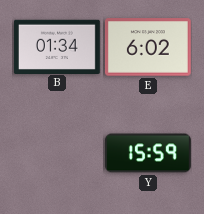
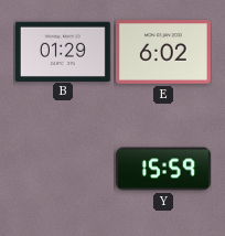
B: 01:34 -> 01:29
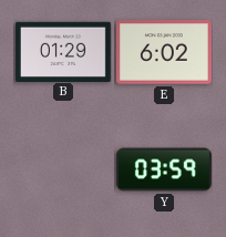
Y: 15:59 -> 03:59
